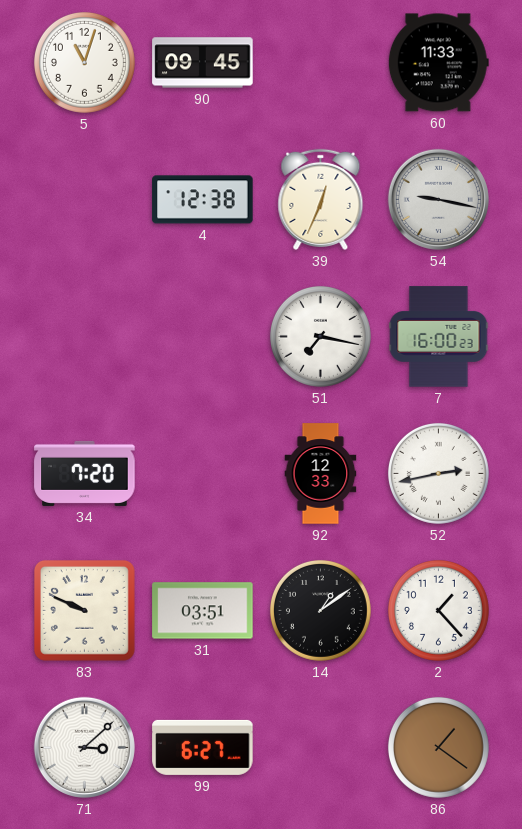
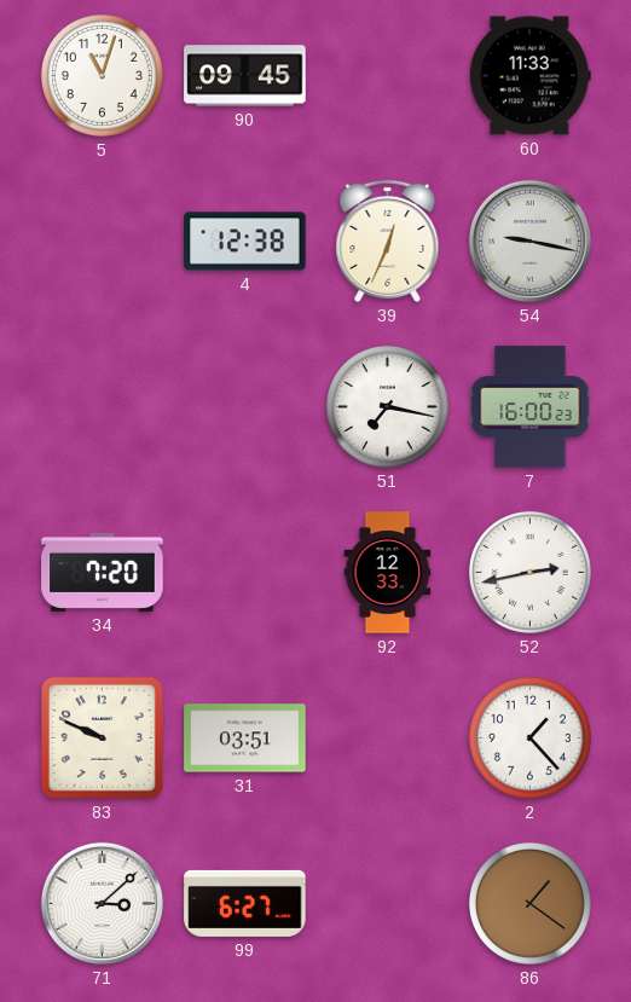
14: 1:09 -> none
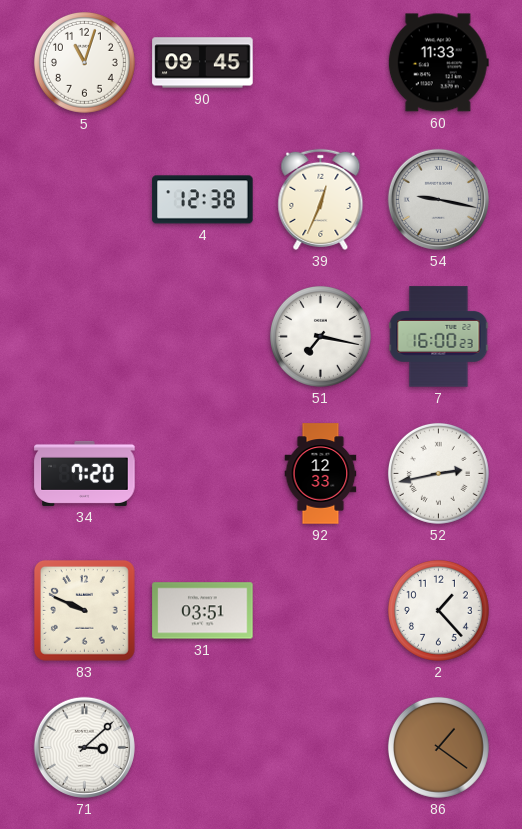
99: 6:27 -> none
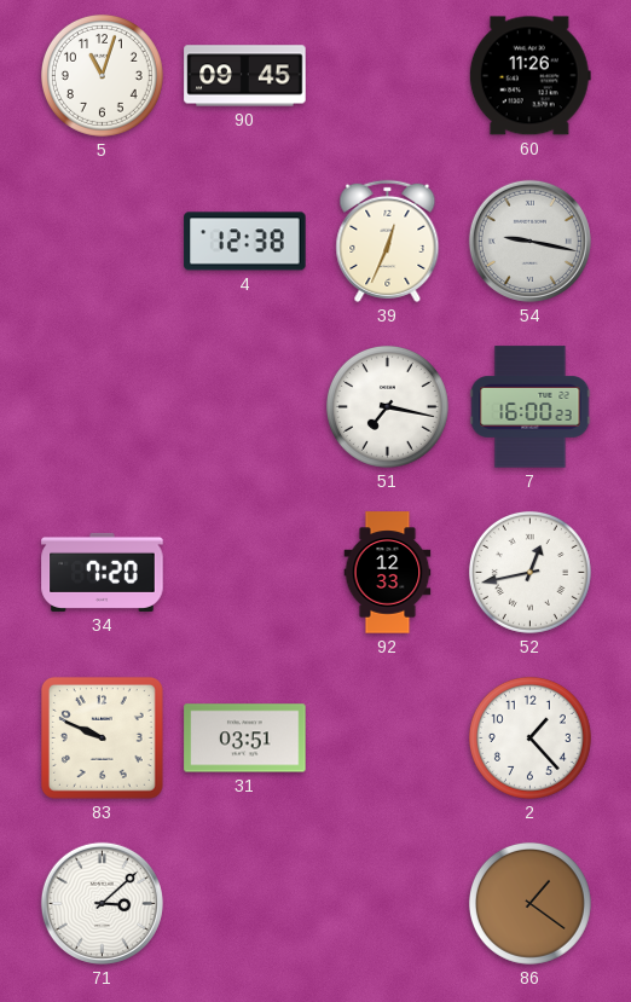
60: 11:33 -> 11:26
52: 2:43 -> 12:43
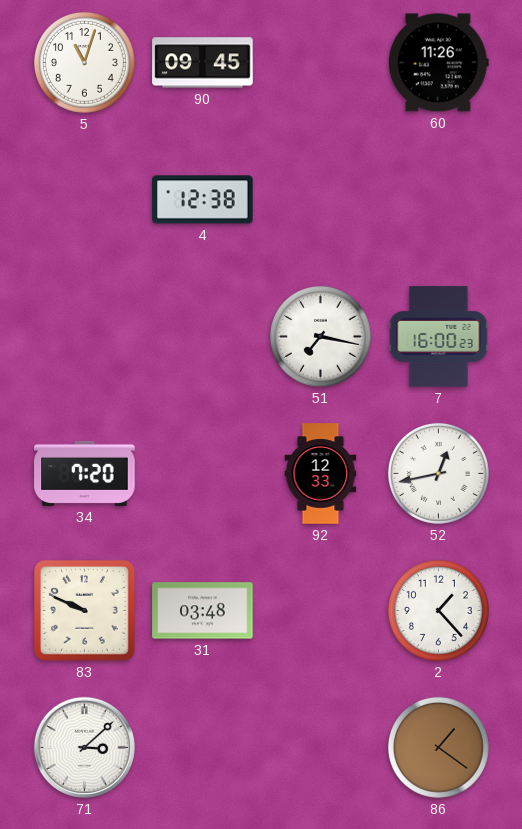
39: 12:34 -> none
54: 9:17 -> none
31: 03:51 -> 03:48
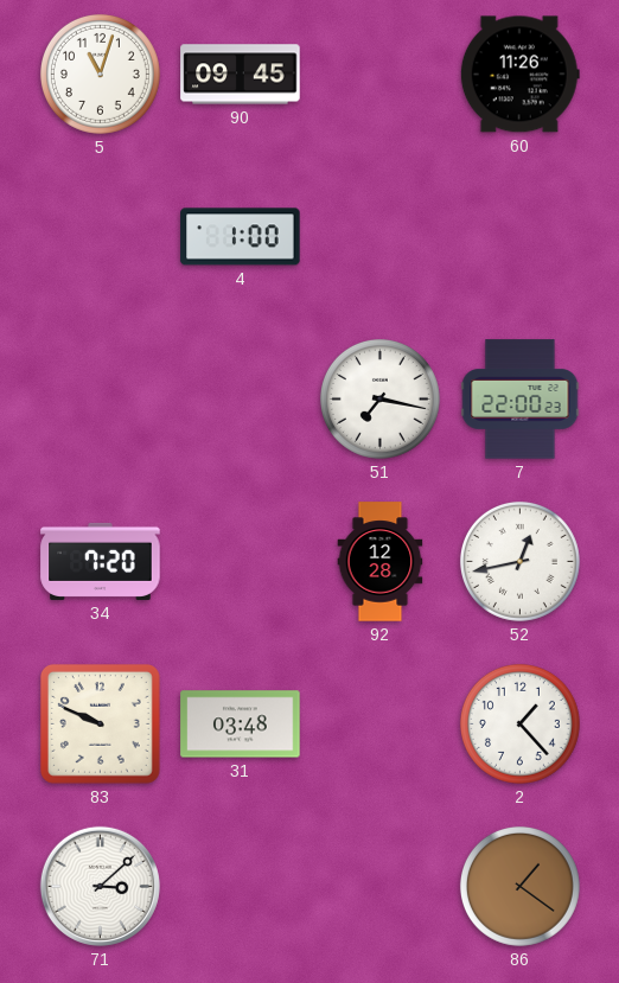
4: 12:38 -> 1:00
7: 16:00 -> 22:00
92: 12:33 -> 12:28
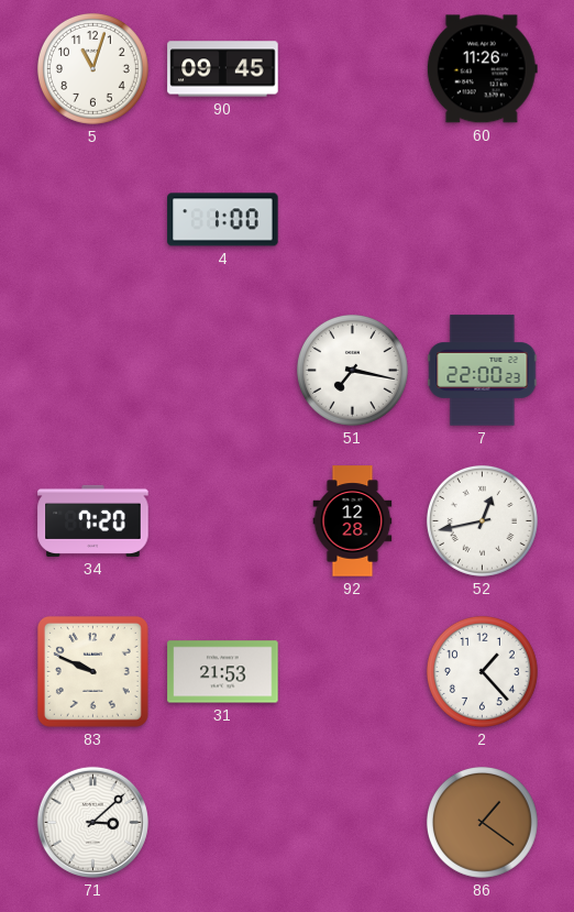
31: 03:48 -> 21:53
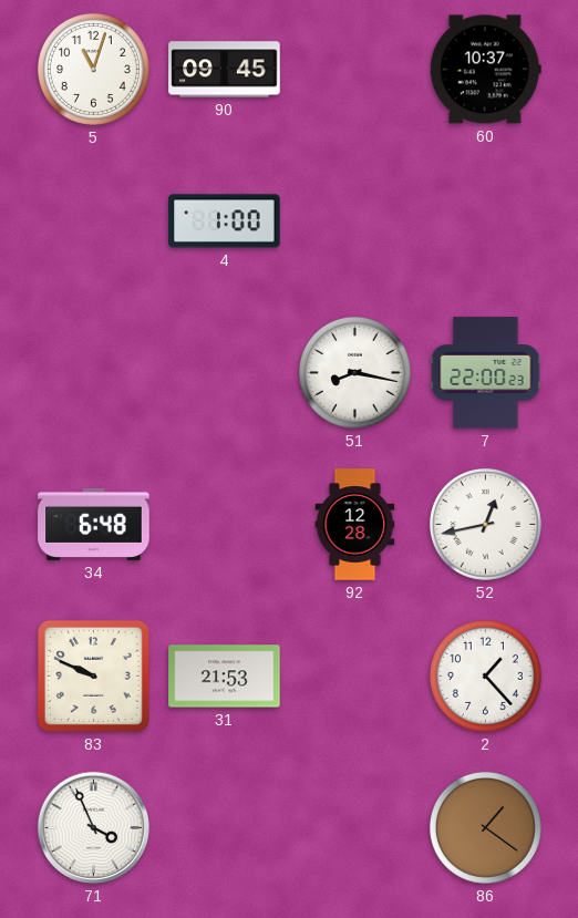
60: 11:26 -> 10:37
51: 7:17 -> 8:17
34: 7:20 -> 6:48
71: 3:08 -> 3:56
